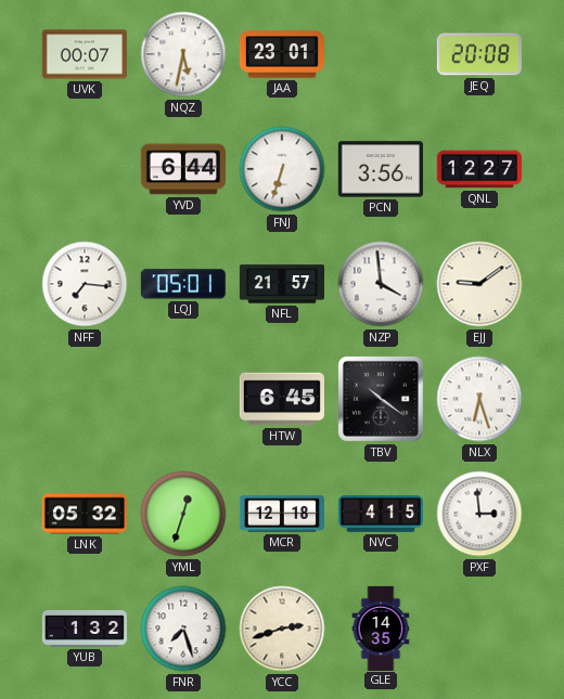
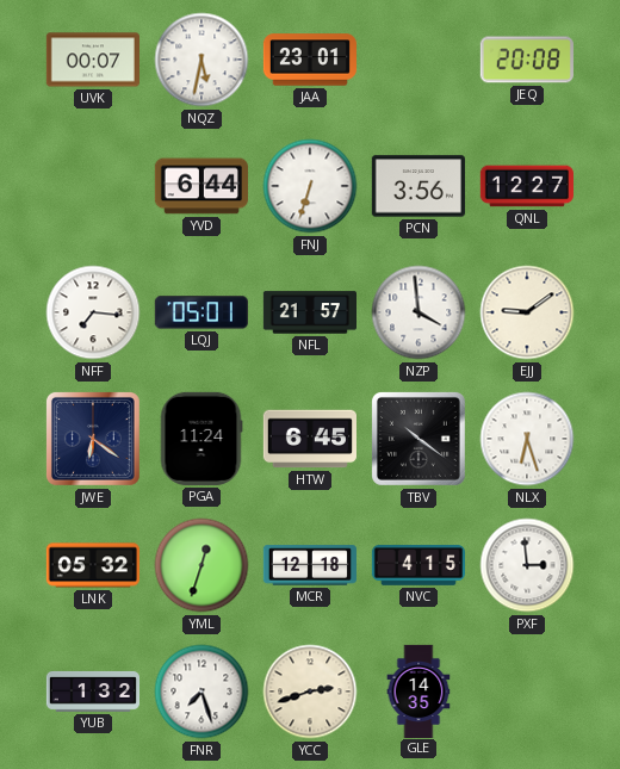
JWE: none -> 6:21
PGA: none -> 11:24
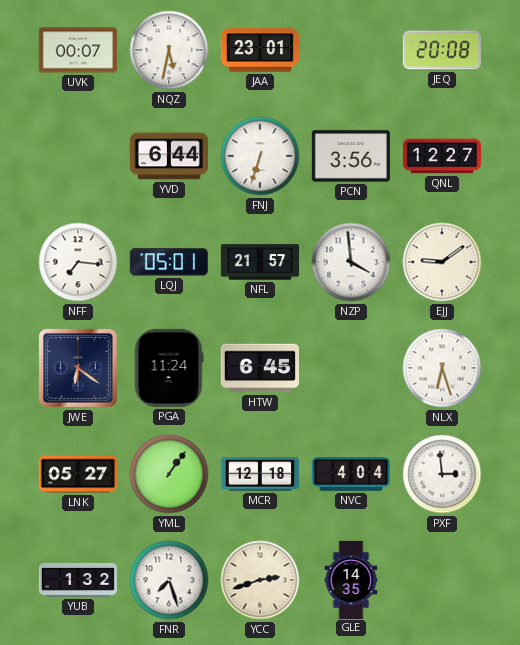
TBV: 10:21 -> none
LNK: 05:32 -> 05:27
YML: 12:33 -> 1:06
NVC: 4:15 -> 4:04
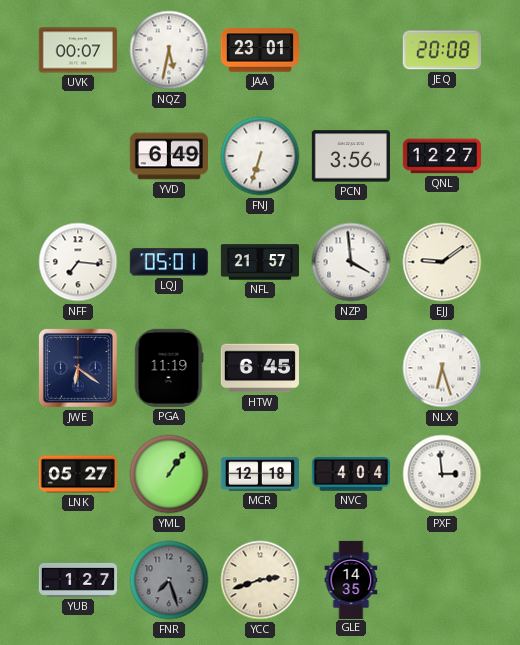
YVD: 6:44 -> 6:49
PGA: 11:24 -> 11:19
YUB: 1:32 -> 1:27
FNR dial: white -> grey
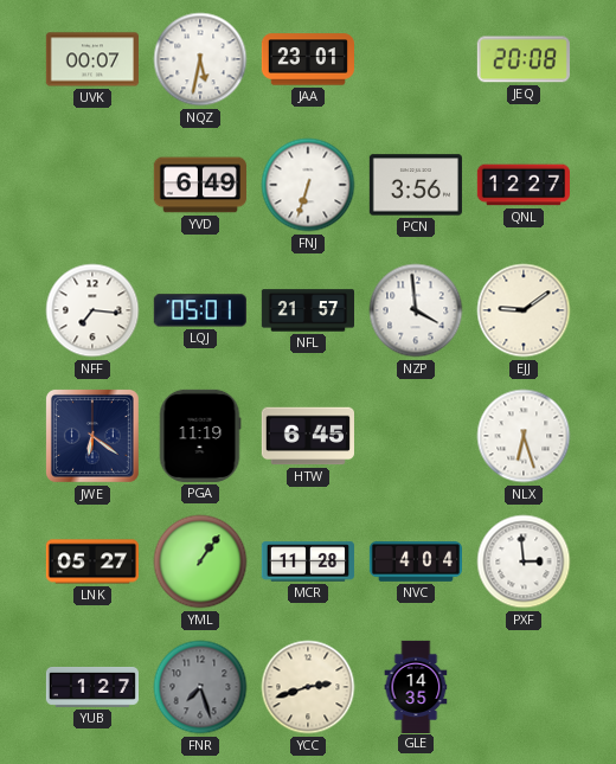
MCR: 12:18 -> 11:28
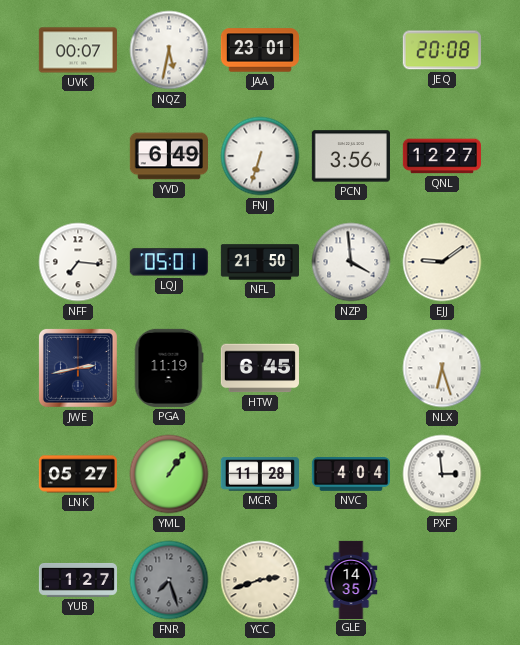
NFL: 21:57 -> 21:50
JWE: 6:21 -> 2:43
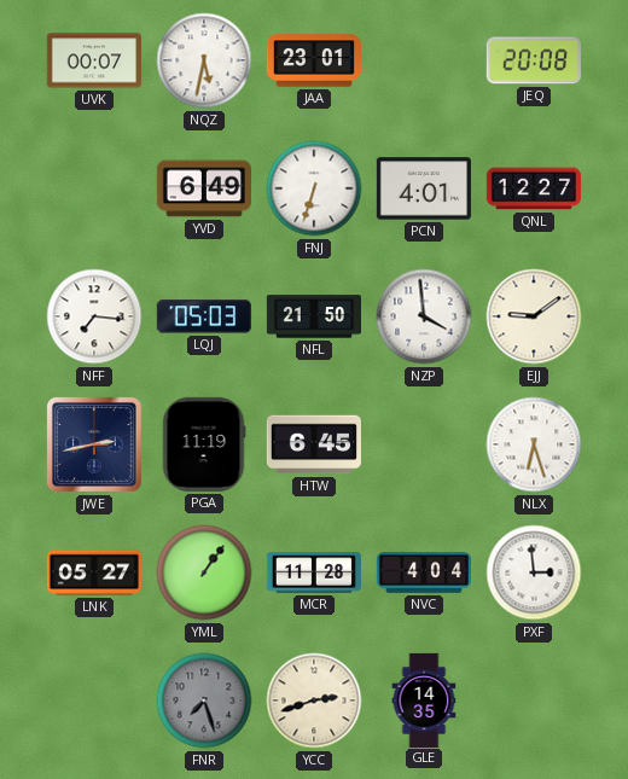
PCN: 3:56 -> 4:01
LQJ: 05:01 -> 05:03
YUB: 1:27 -> none
